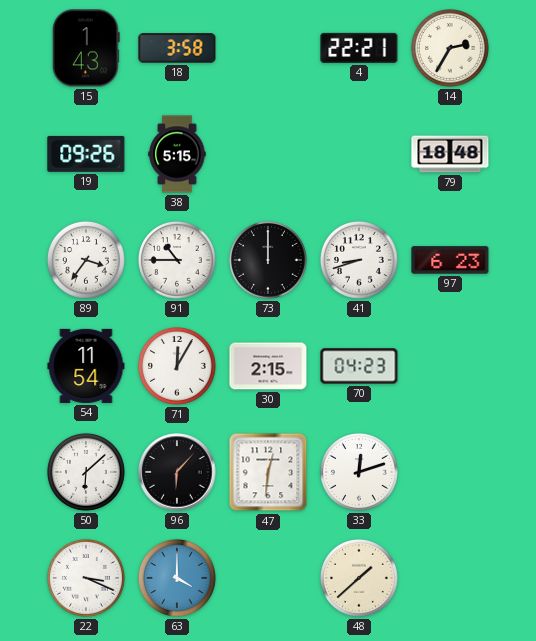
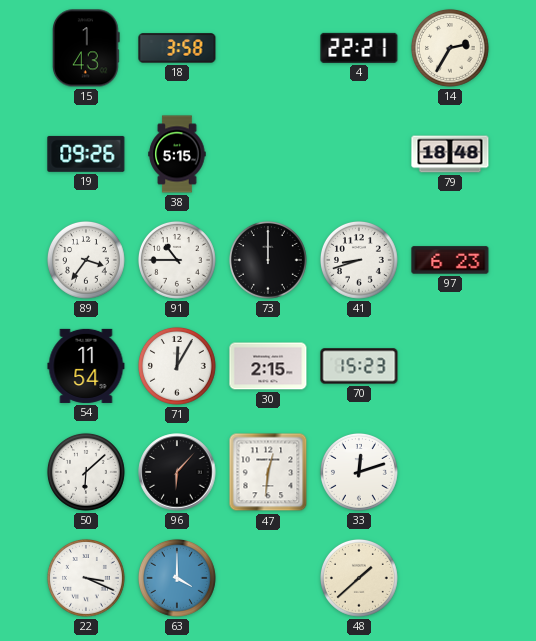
70: 04:23 -> 15:23
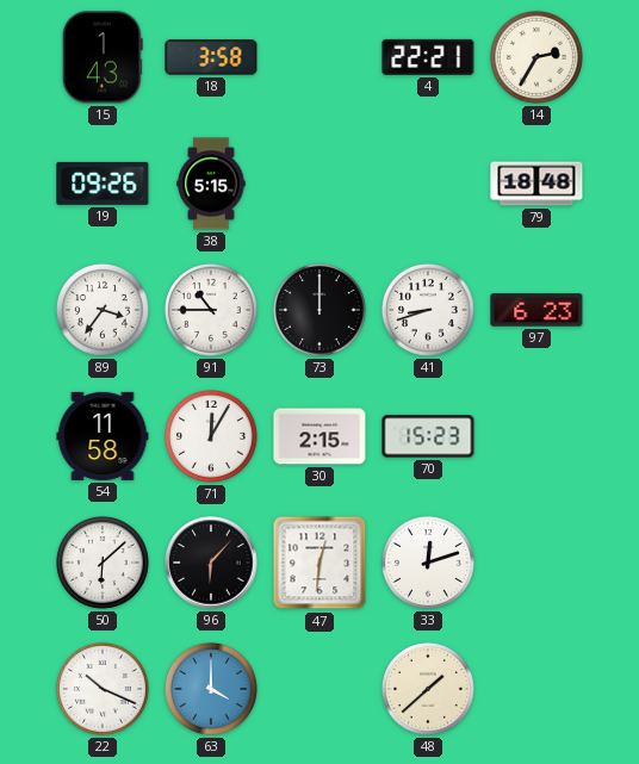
54: 11:54 -> 11:58
22: 3:19 -> 10:19
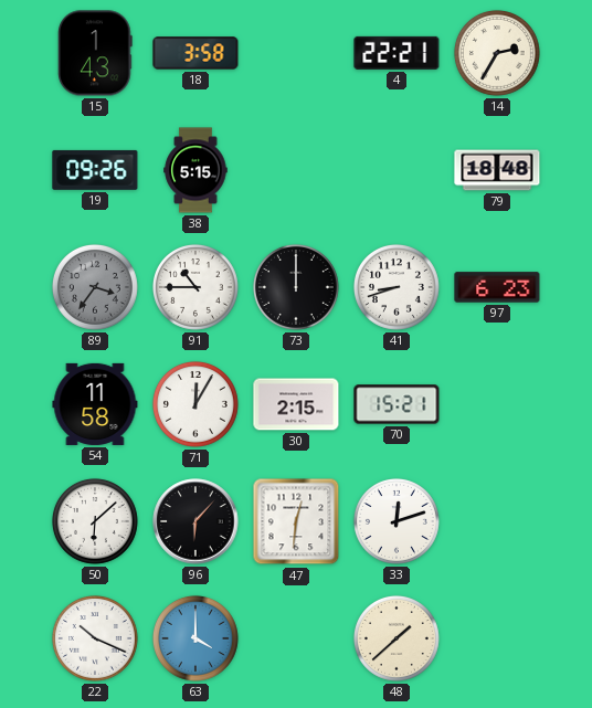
89 dial: white -> grey
70: 15:23 -> 15:21
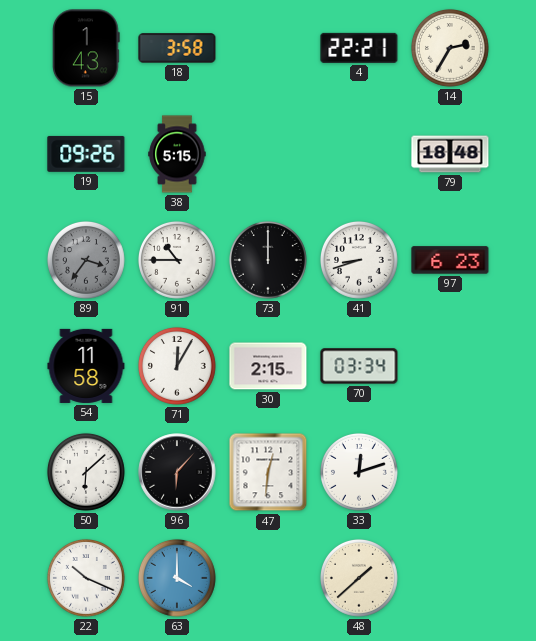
70: 15:21 -> 03:34
